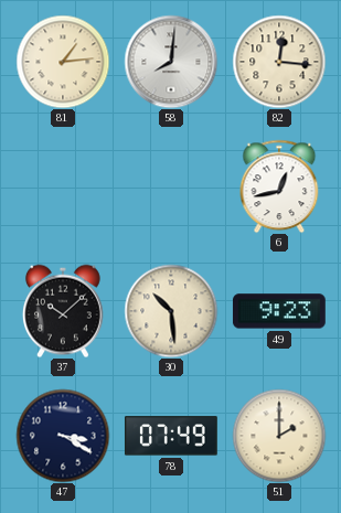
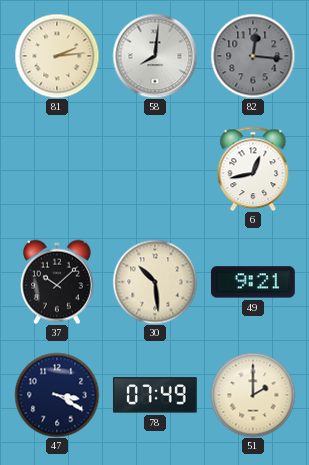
81: 1:14 -> 2:14
82 dial: cream -> grey
49: 9:23 -> 9:21
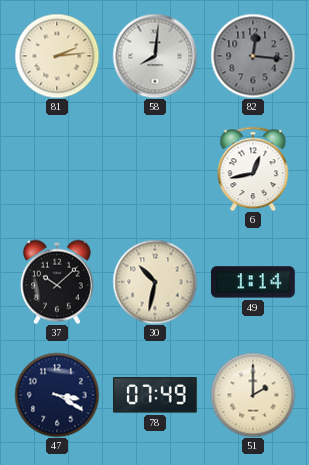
30: 10:29 -> 10:32
49: 9:21 -> 1:14
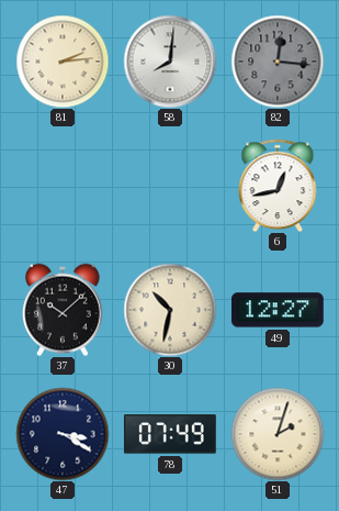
49: 1:14 -> 12:27
51: 2:00 -> 2:03
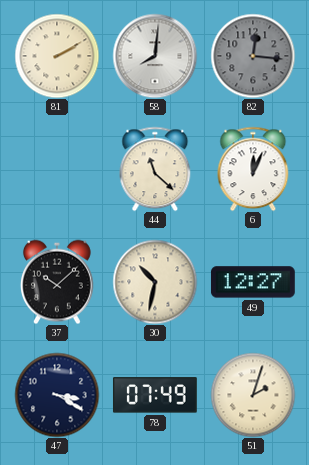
81: 2:14 -> 2:10
44: none -> 11:22
6: 12:43 -> 12:04
